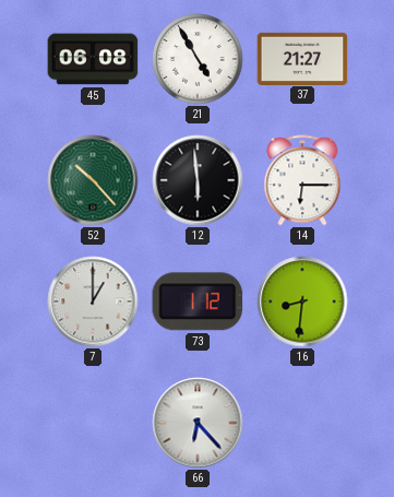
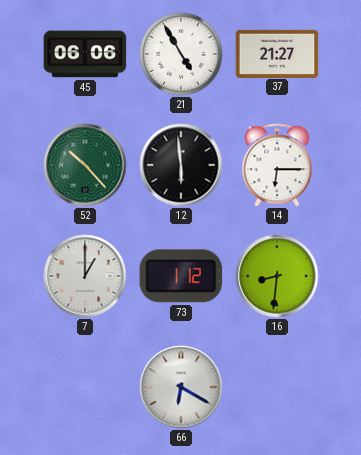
45: 06:08 -> 06:06
66: 6:23 -> 6:20
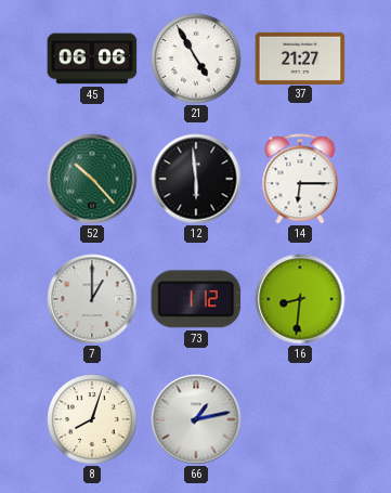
8: none -> 8:03
66: 6:20 -> 1:13
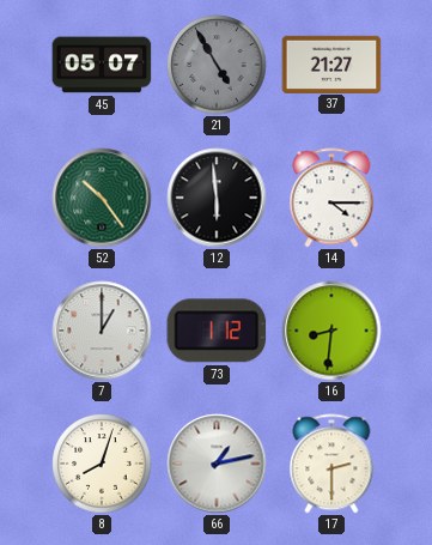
45: 06:06 -> 05:07
21 dial: white -> grey
52: 10:23 -> 10:24
14: 6:15 -> 4:15
17: none -> 2:30
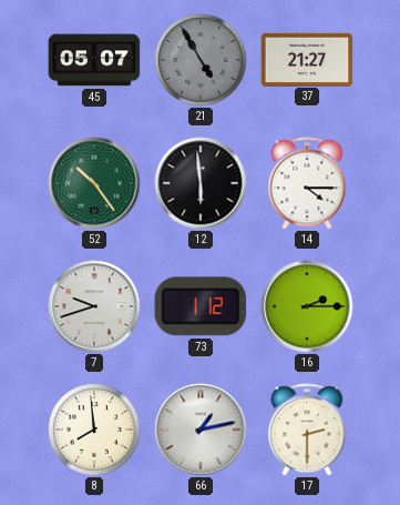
7: 1:00 -> 9:42
16: 8:31 -> 2:15
8: 8:03 -> 7:59
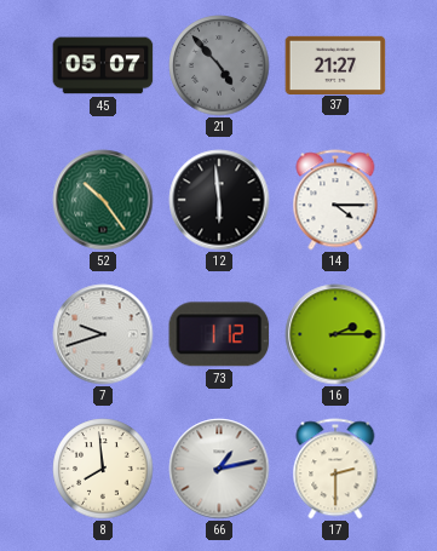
21: 4:55 -> 4:53
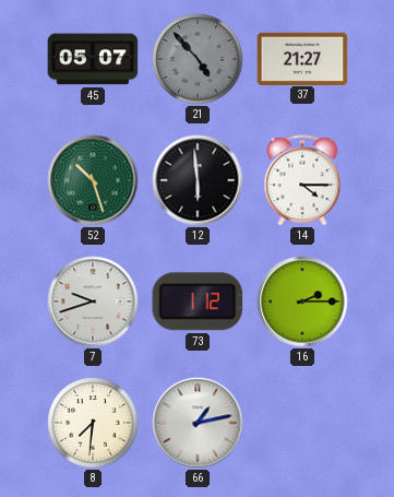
52: 10:24 -> 10:27
8: 7:59 -> 7:31
17: 2:30 -> none
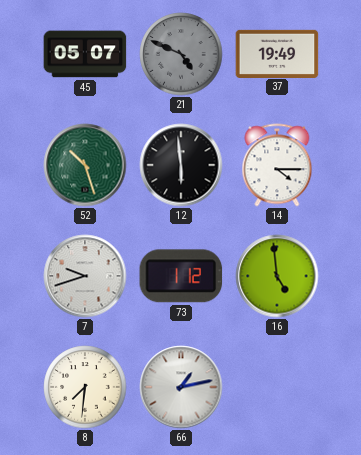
21: 4:53 -> 4:49
37: 21:27 -> 19:49
16: 2:15 -> 4:59
